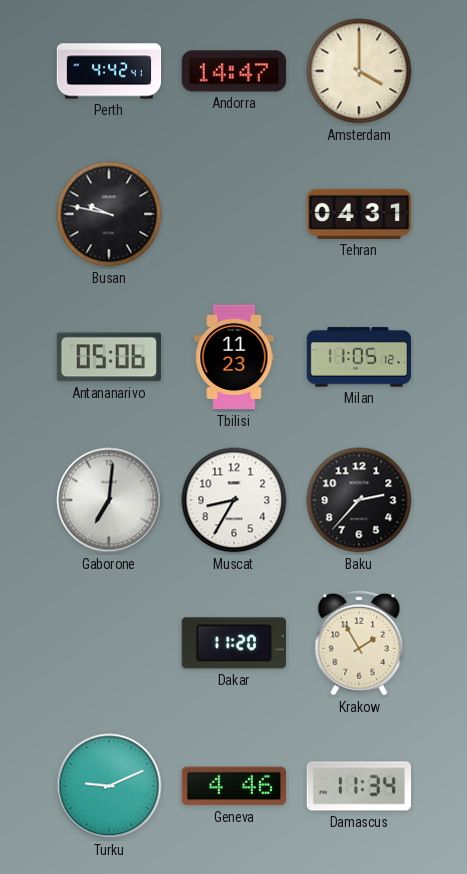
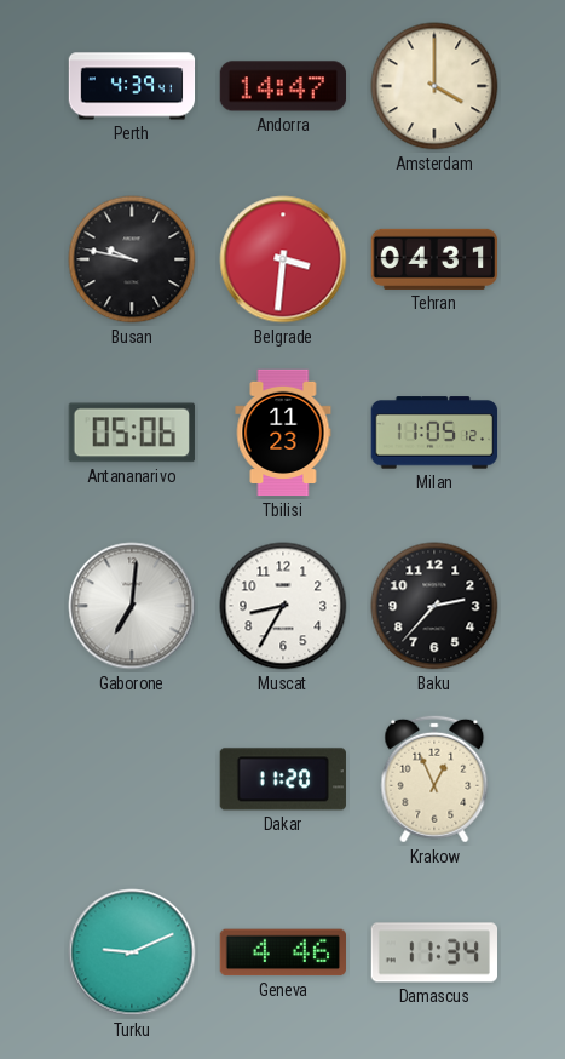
Perth: 4:42 -> 4:39
Belgrade: none -> 3:31
Krakow: 1:55 -> 12:56
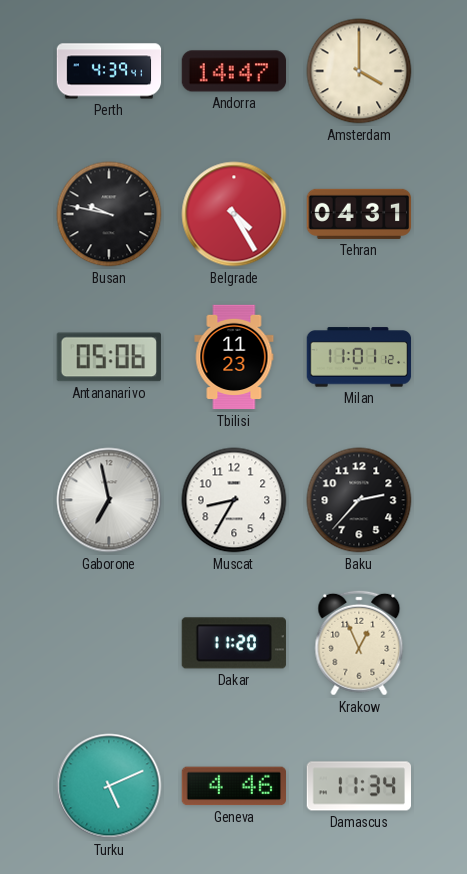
Belgrade: 3:31 -> 4:25
Milan: 11:05 -> 11:01
Gaborone: 7:01 -> 6:58
Turku: 9:11 -> 5:11
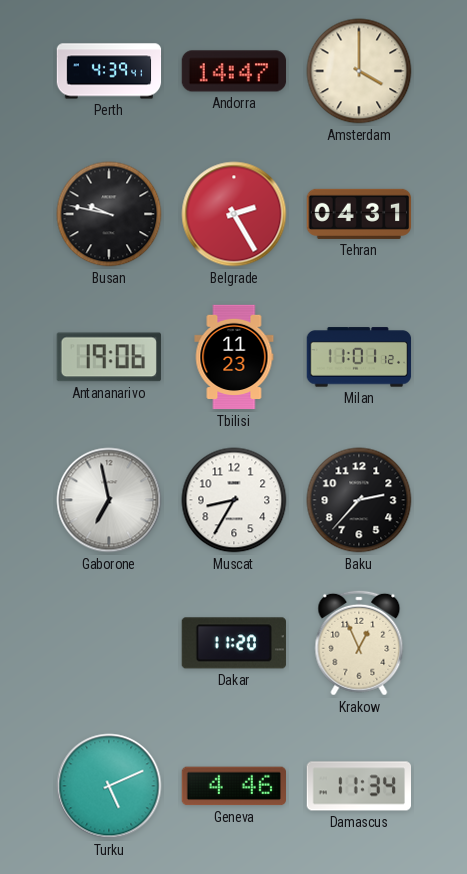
Belgrade: 4:25 -> 2:25
Antananarivo: 05:06 -> 19:06
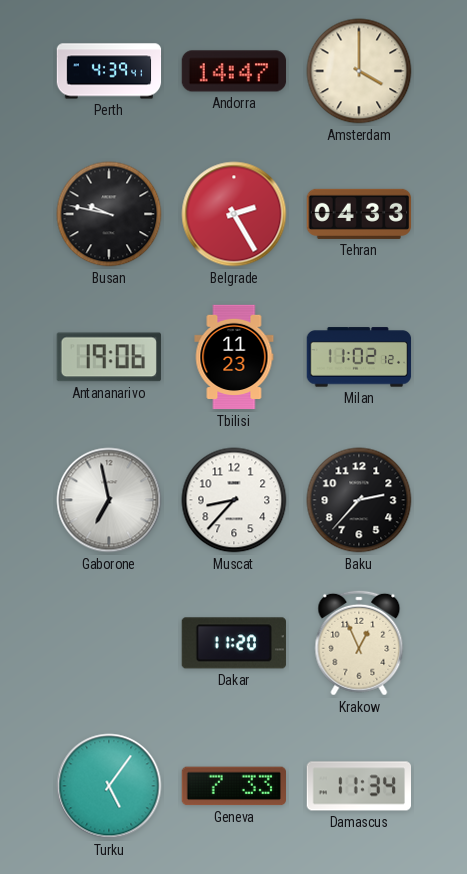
Tehran: 04:31 -> 04:33
Milan: 11:01 -> 11:02
Muscat: 8:35 -> 8:37
Turku: 5:11 -> 5:06
Geneva: 4:46 -> 7:33
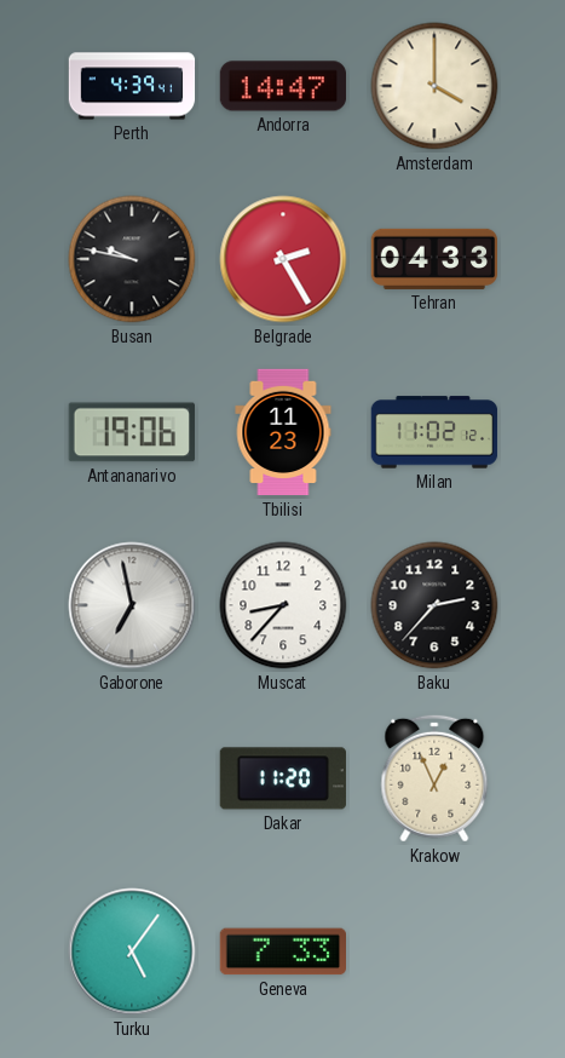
Damascus: 11:34 -> none
